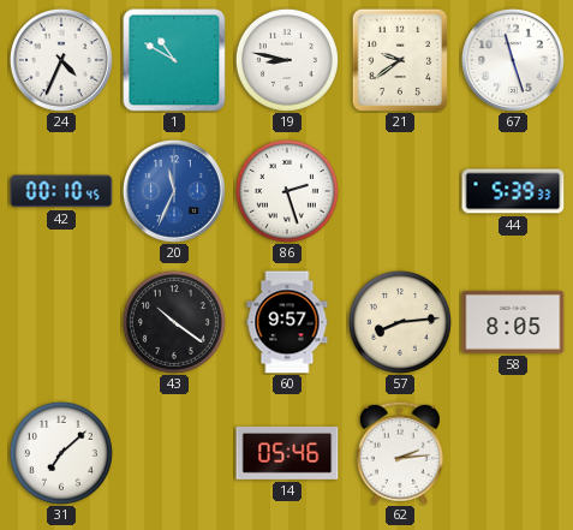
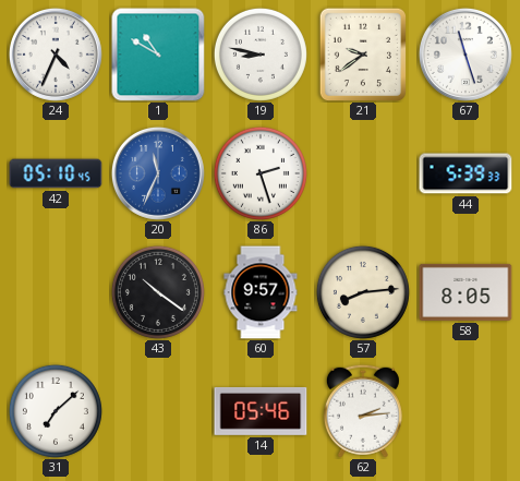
42: 00:10 -> 05:10
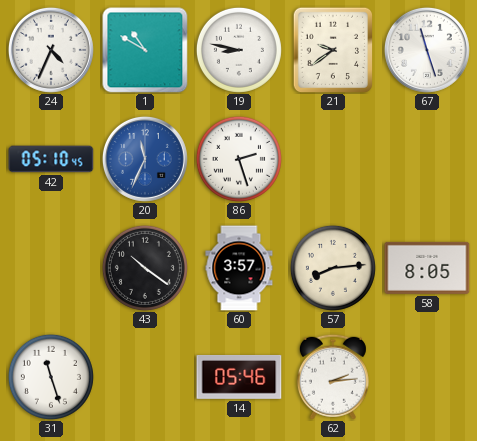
44: 5:39 -> none
60: 9:57 -> 3:57
31: 7:08 -> 11:27
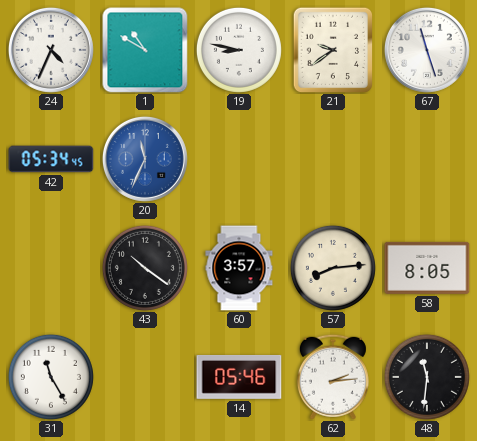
42: 05:10 -> 05:34
86: 2:27 -> none
31: 11:27 -> 11:25
48: none -> 11:31
